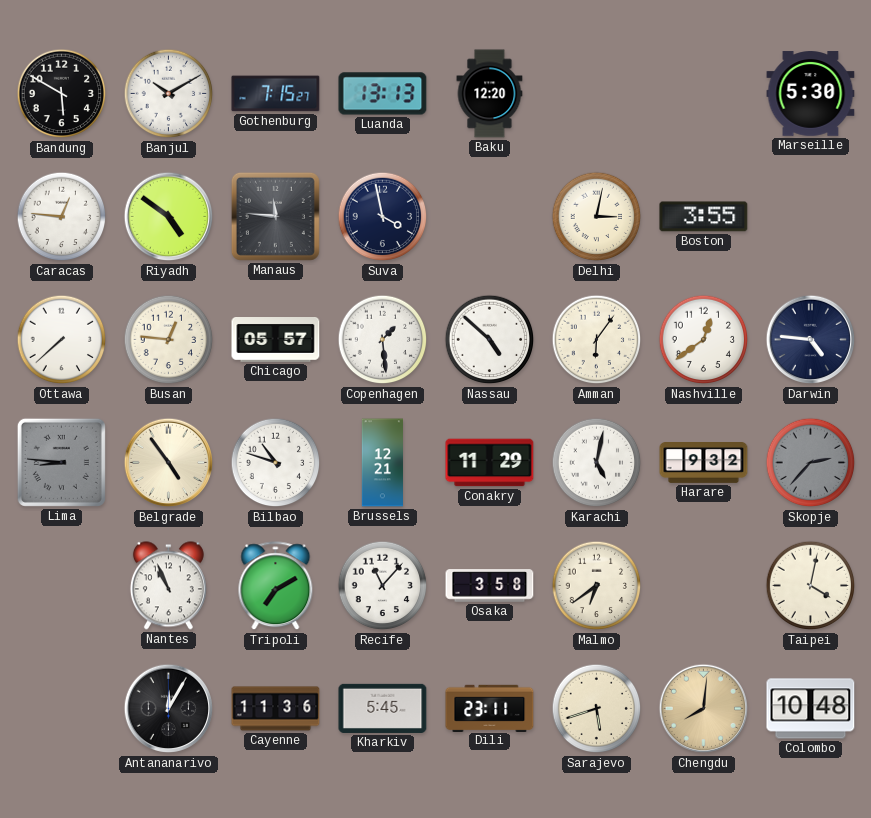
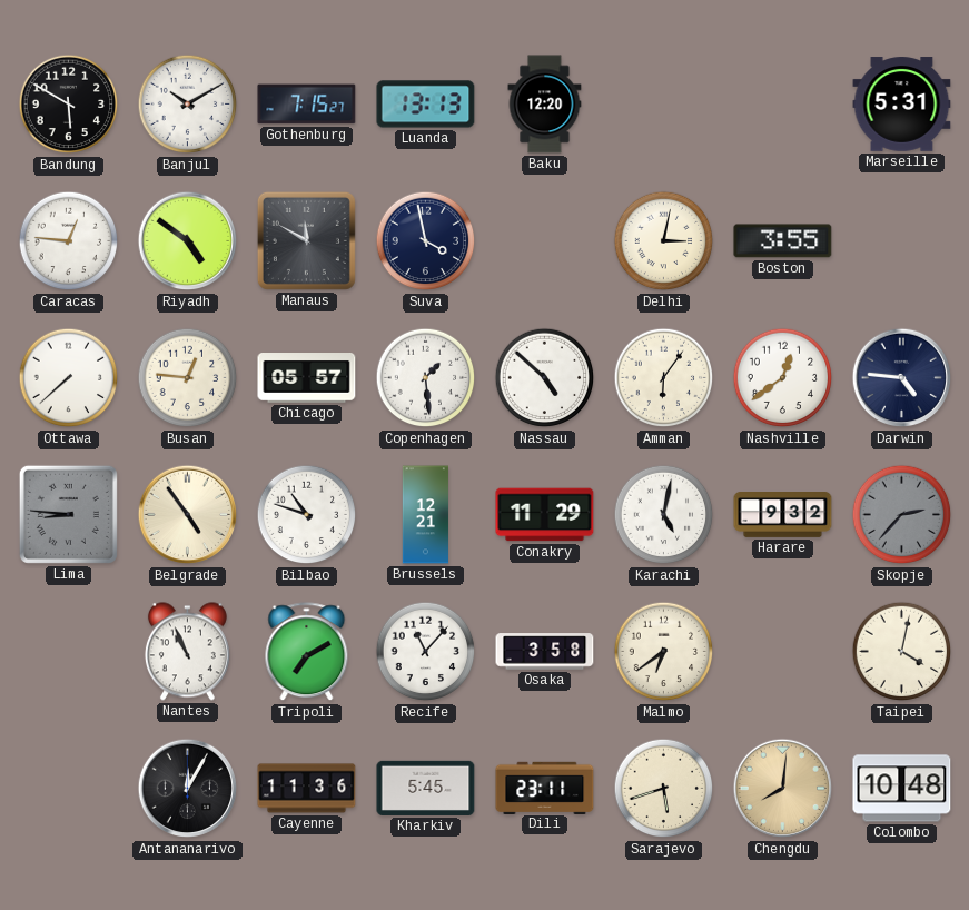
Marseille: 5:30 -> 5:31
Manaus: 11:46 -> 11:50
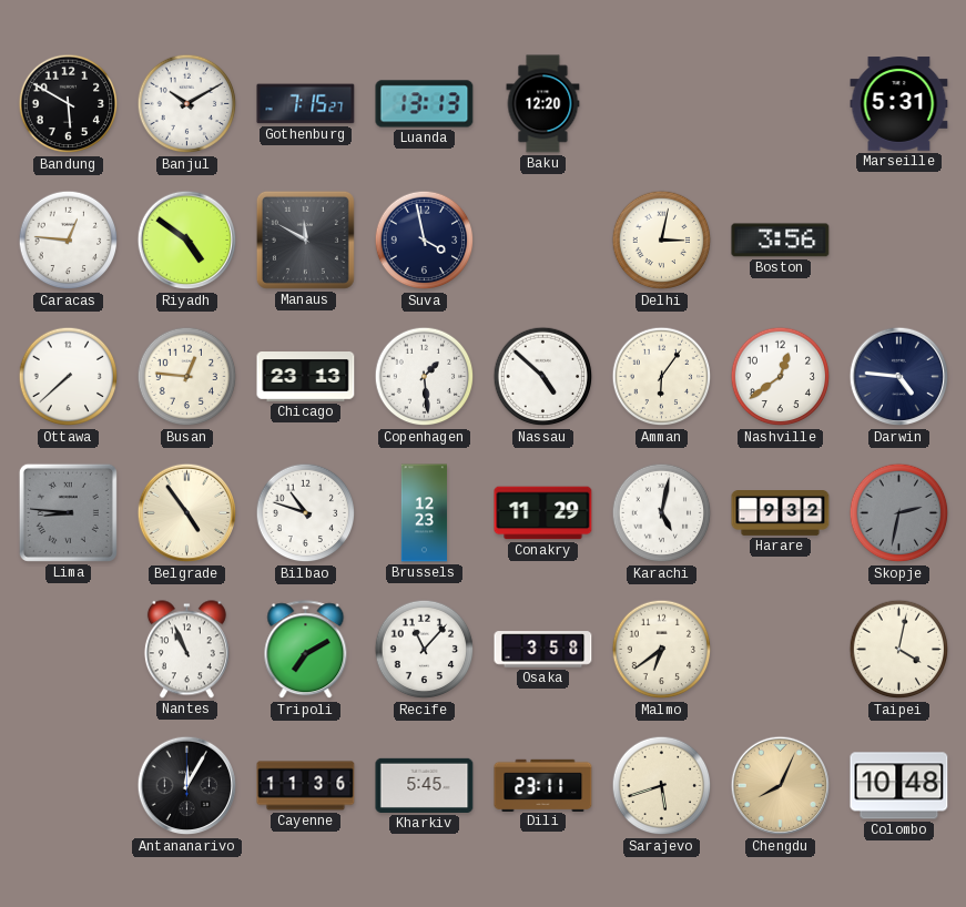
Boston: 3:55 -> 3:56
Chicago: 05:57 -> 23:13
Brussels: 12:21 -> 12:23
Skopje: 2:37 -> 2:32
Chengdu: 8:01 -> 8:04
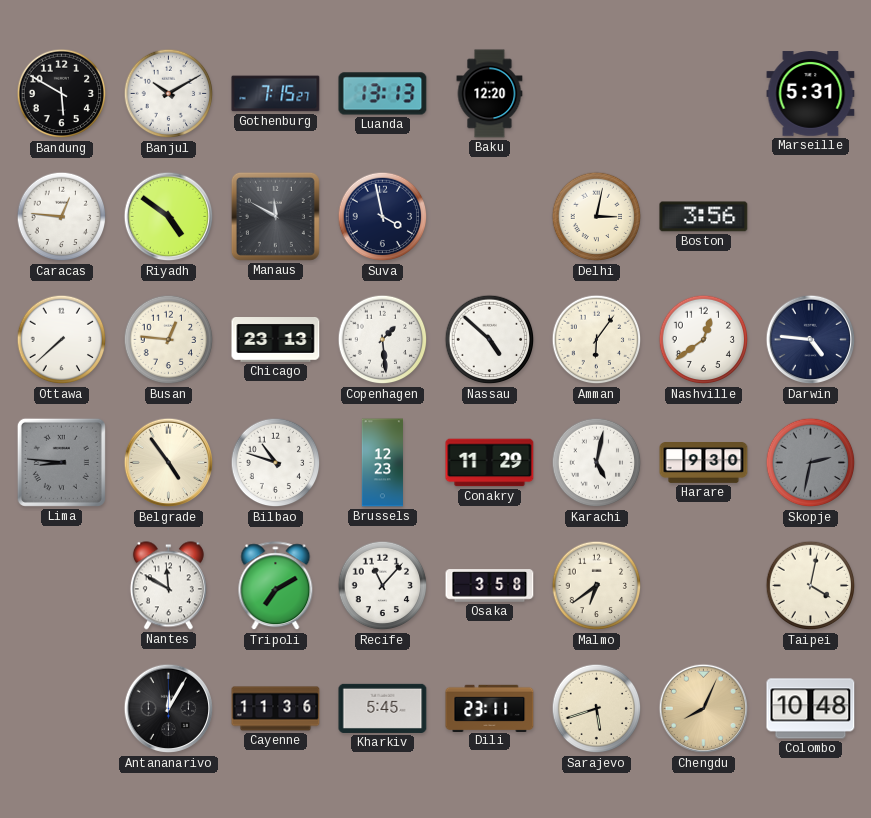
Harare: 9:32 -> 9:30
Nantes: 10:56 -> 11:50
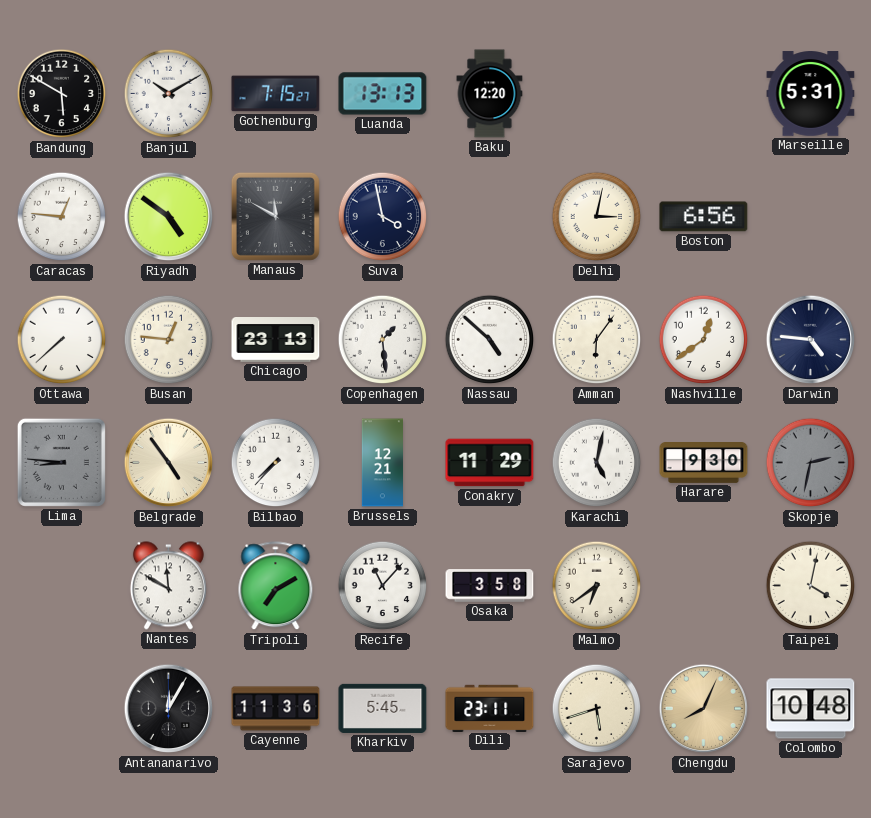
Boston: 3:56 -> 6:56
Bilbao: 10:48 -> 7:37
Brussels: 12:23 -> 12:21
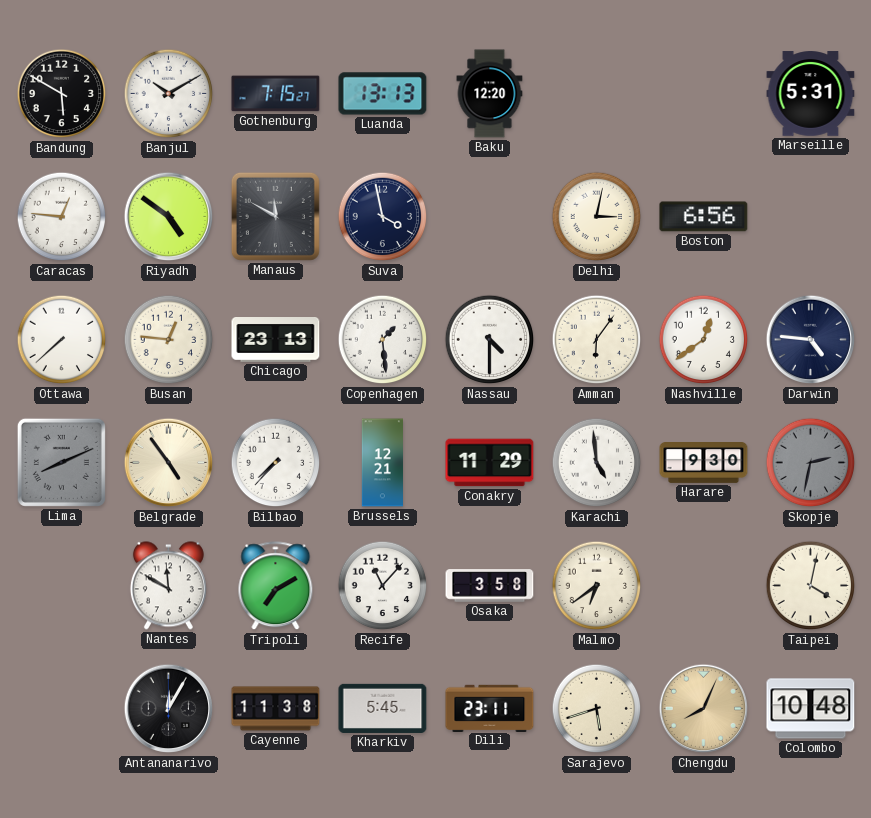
Nassau: 4:52 -> 4:30
Lima: 8:46 -> 8:11
Karachi: 5:02 -> 4:59
Cayenne: 11:36 -> 11:38
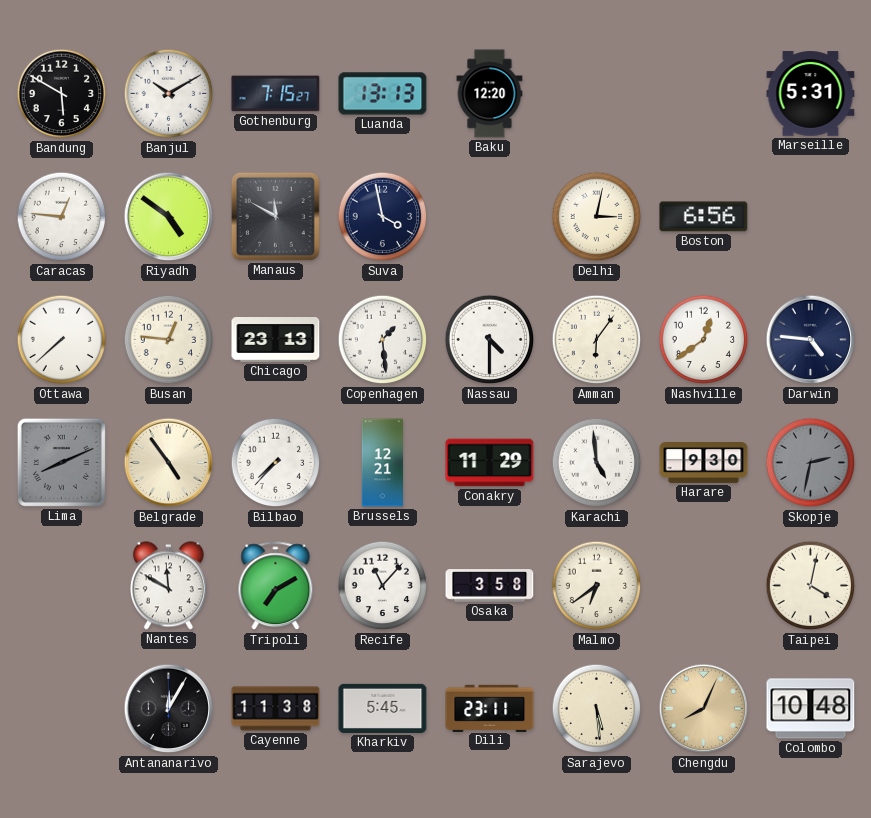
Sarajevo: 5:42 -> 5:29
